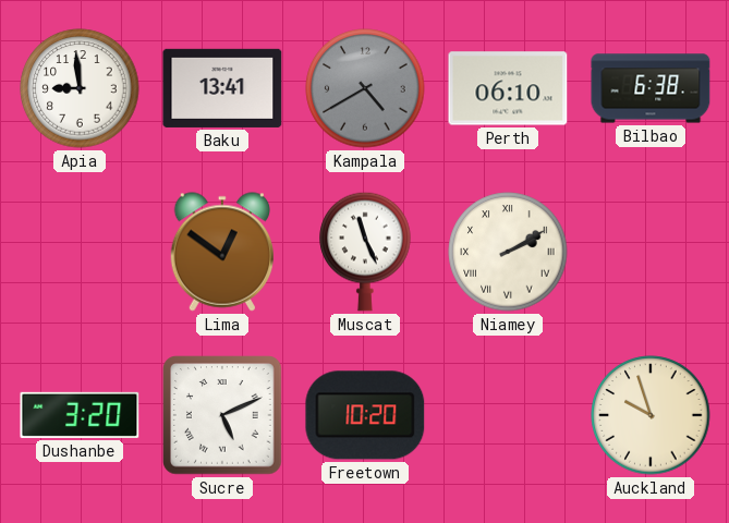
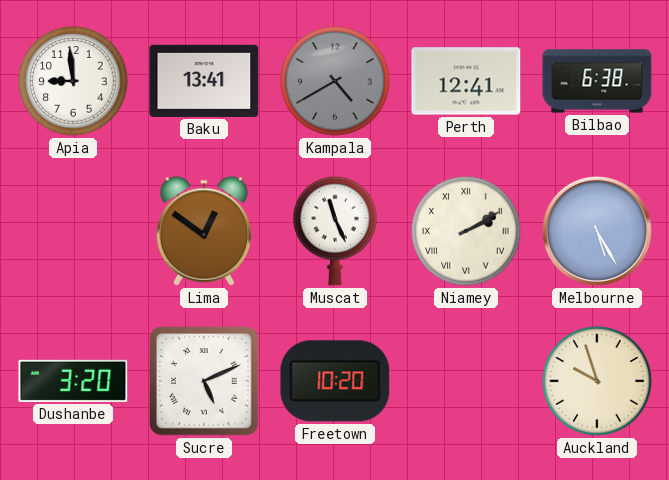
Perth: 06:10 -> 12:41
Melbourne: none -> 5:25
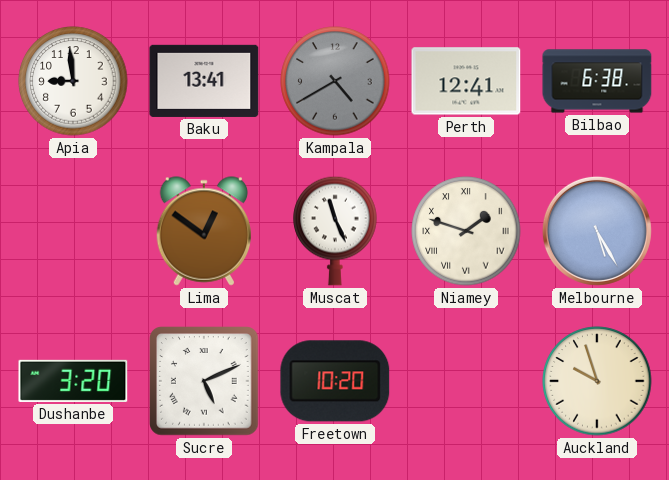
Niamey: 2:10 -> 1:48
